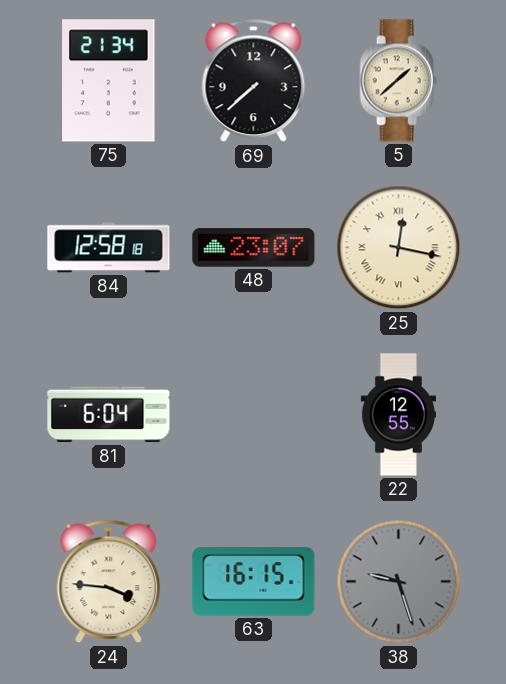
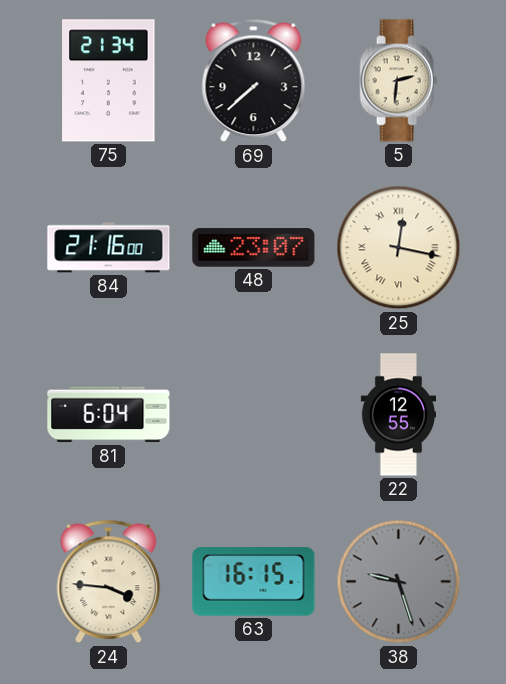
5: 1:38 -> 2:31
84: 12:58 -> 21:16
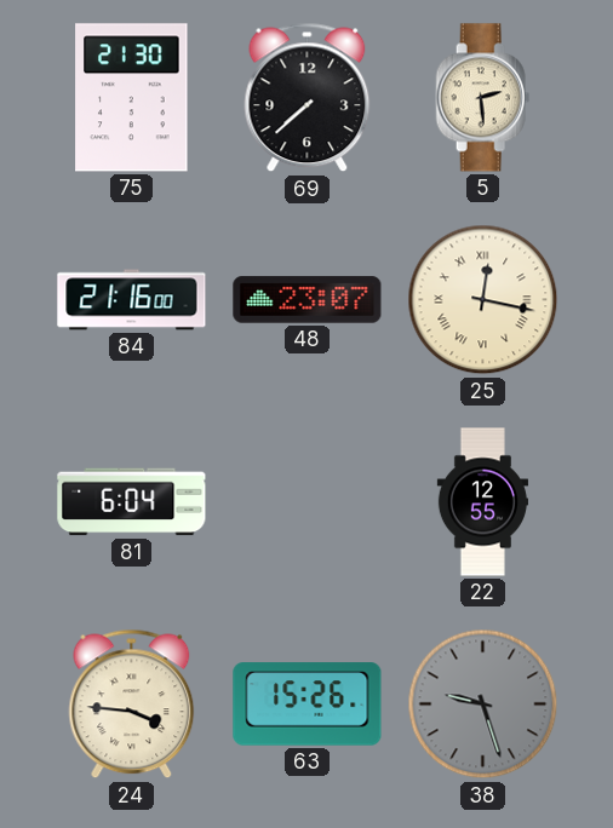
75: 21:34 -> 21:30
5: 2:31 -> 2:29
63: 16:15 -> 15:26
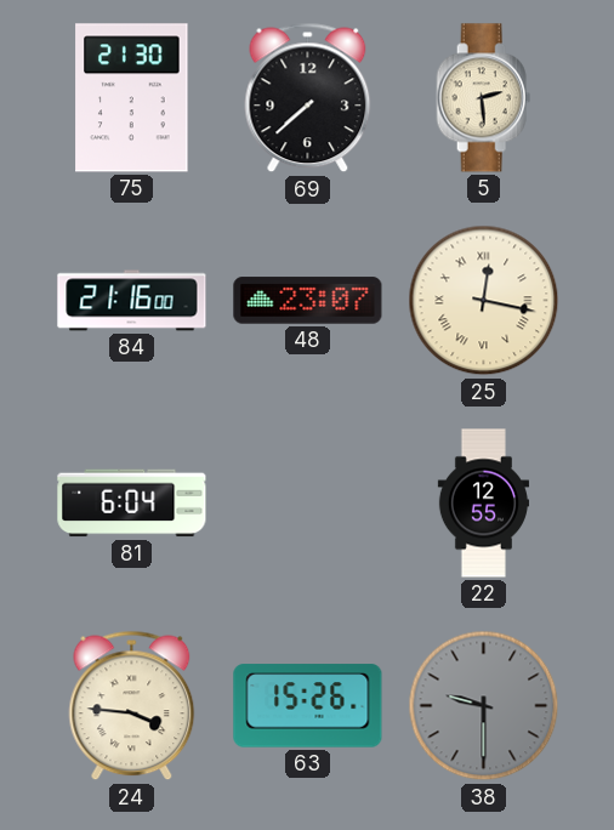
38: 9:27 -> 9:30
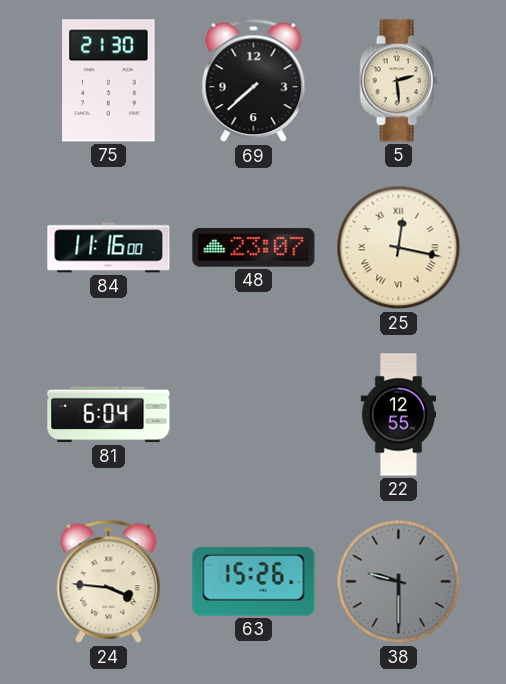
84: 21:16 -> 11:16
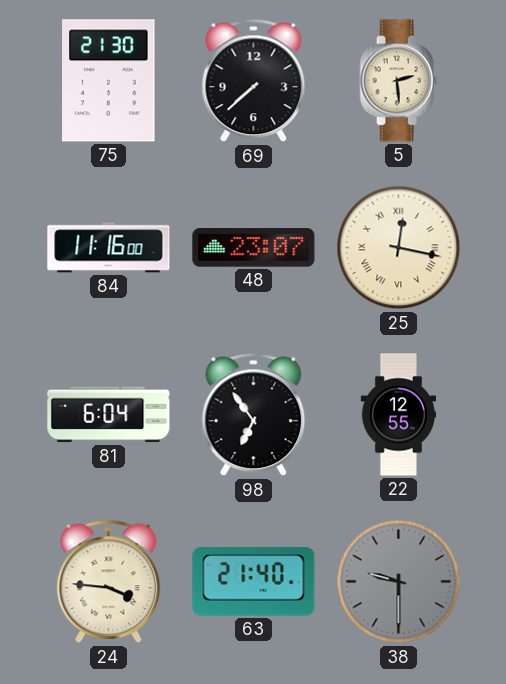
98: none -> 6:54
63: 15:26 -> 21:40
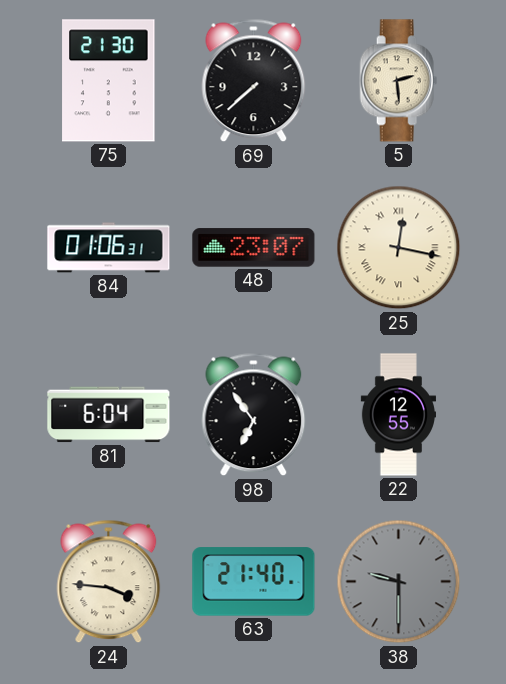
84: 11:16 -> 01:06
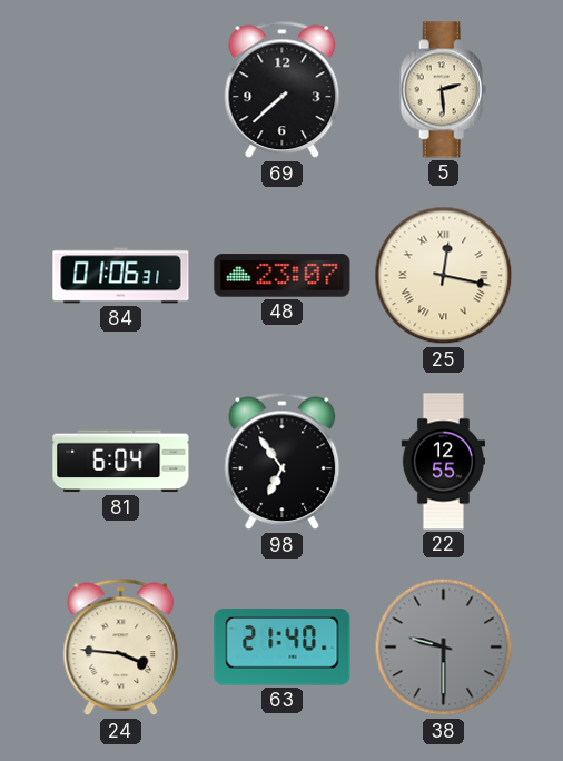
75: 21:30 -> none
